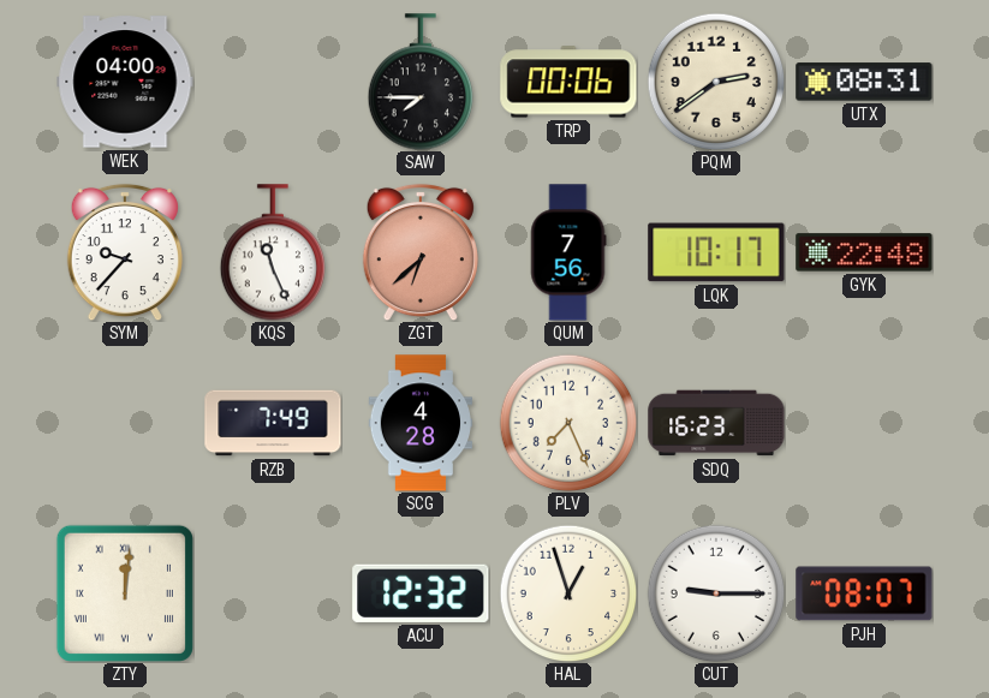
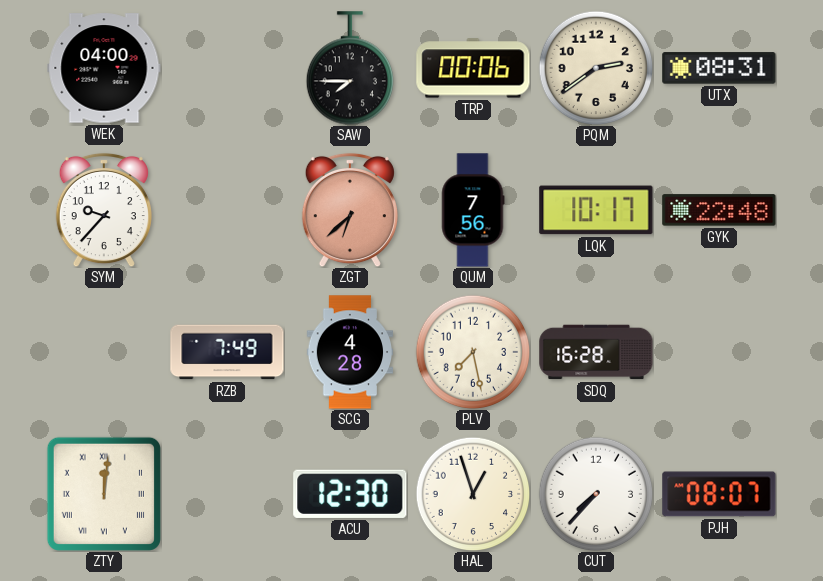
KQS: 11:26 -> none
PLV: 7:26 -> 7:28
SDQ: 16:23 -> 16:28
ACU: 12:32 -> 12:30
CUT: 9:15 -> 7:37
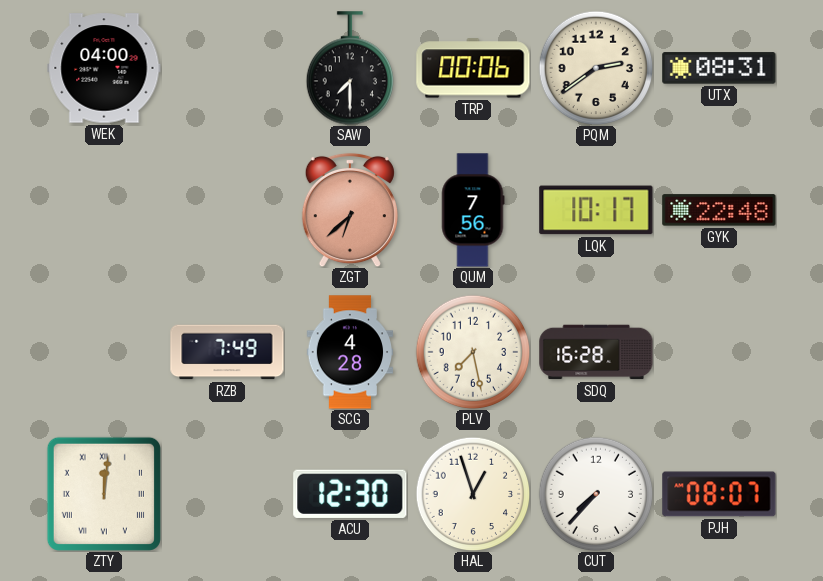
SAW: 7:45 -> 7:30
SYM: 9:37 -> none
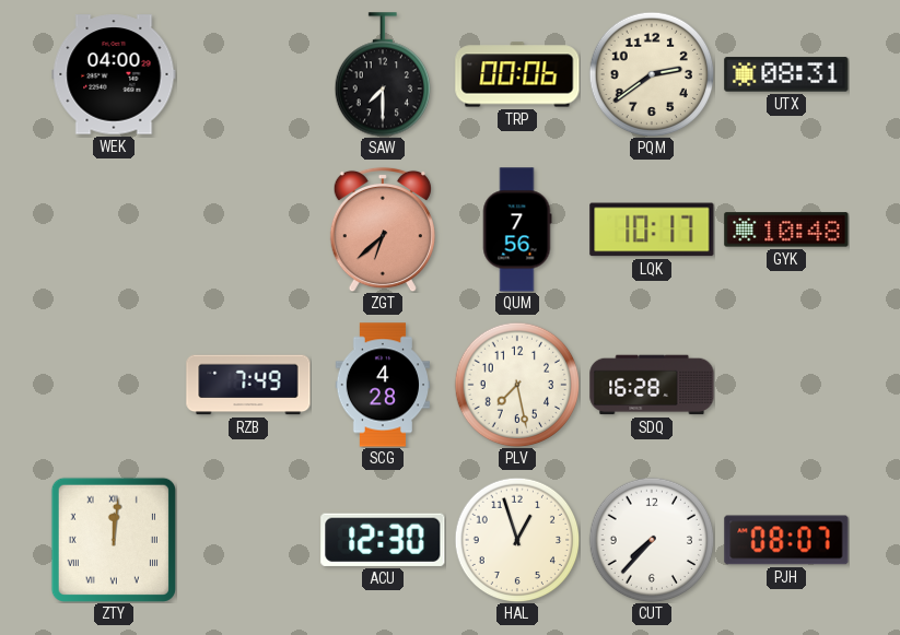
GYK: 22:48 -> 10:48
